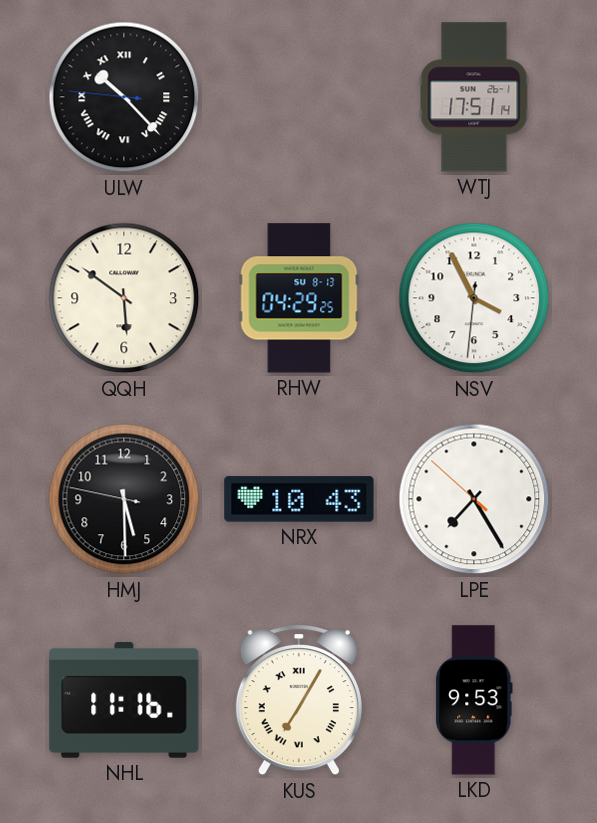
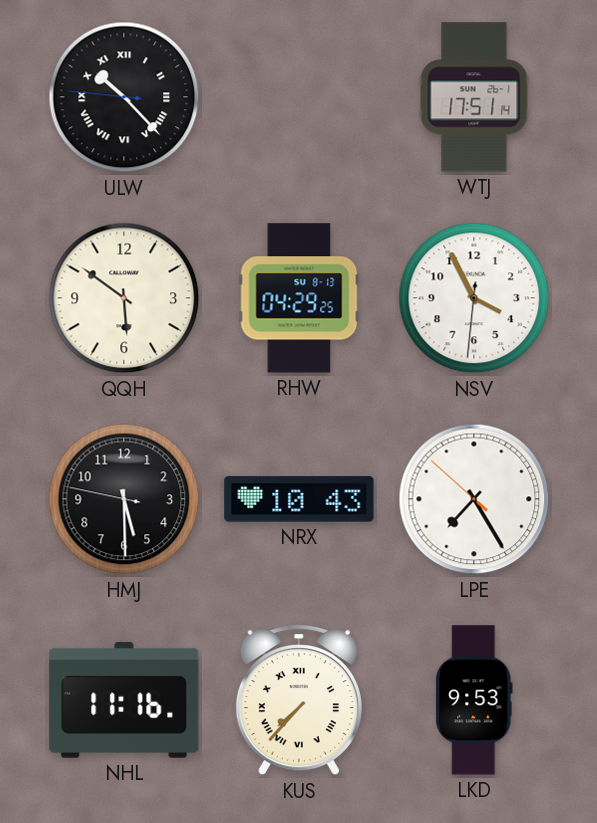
KUS: 7:05 -> 7:37
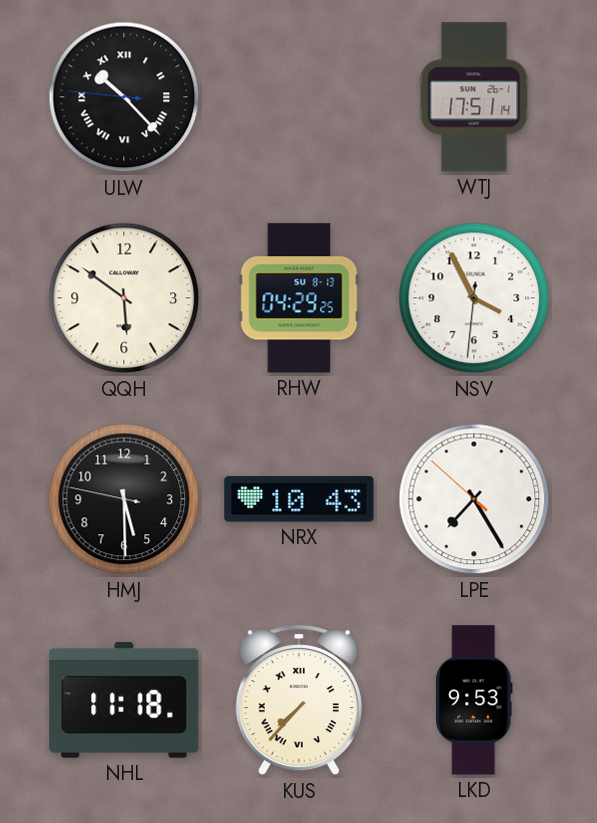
NHL: 11:16 -> 11:18
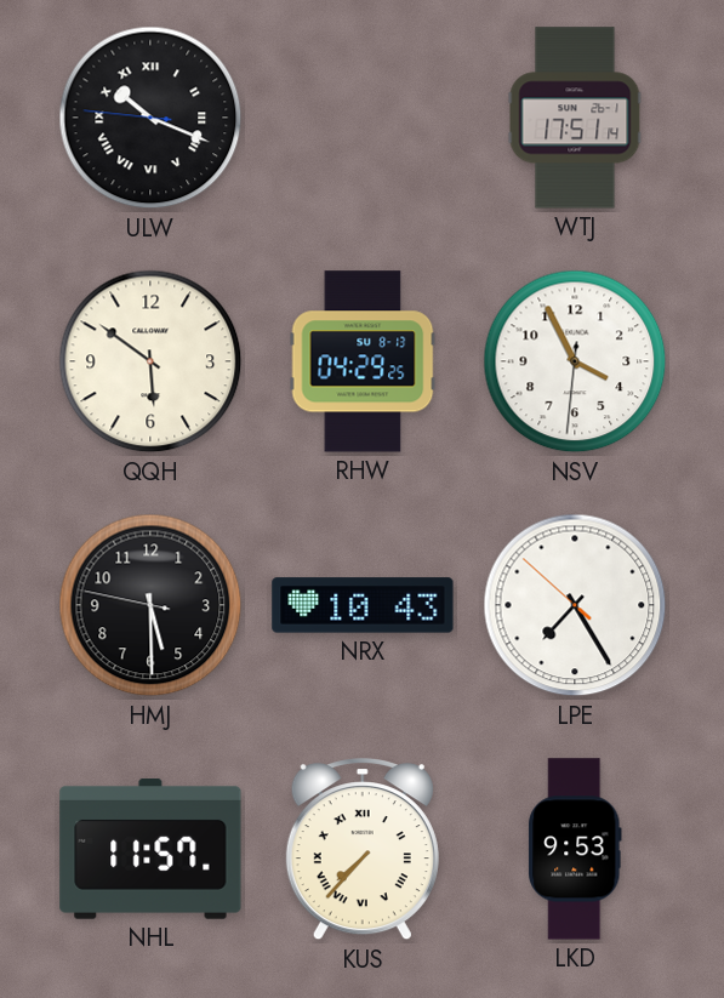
ULW: 10:22 -> 10:18
NHL: 11:18 -> 11:57
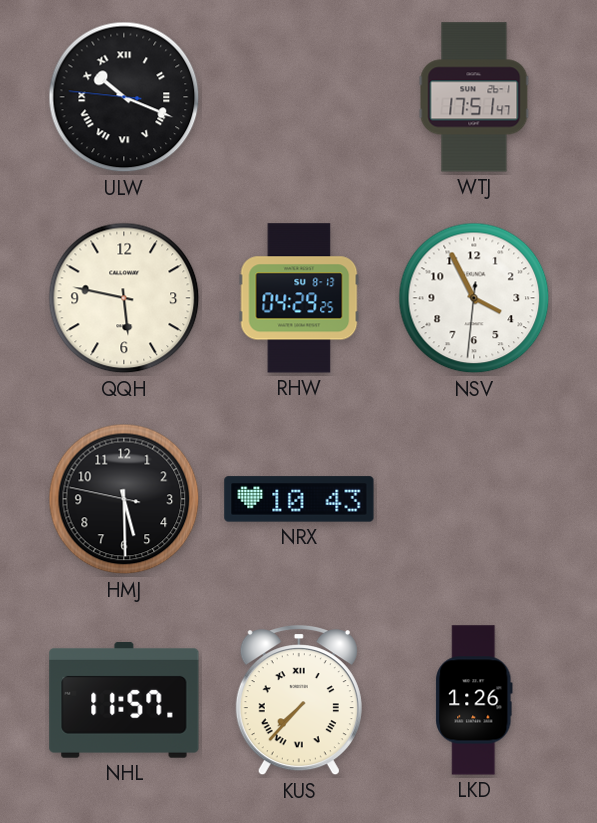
WTJ: 17:51:14 -> 17:51:47
QQH: 5:51 -> 5:47
LPE: 7:24 -> none
LKD: 9:53 -> 1:26
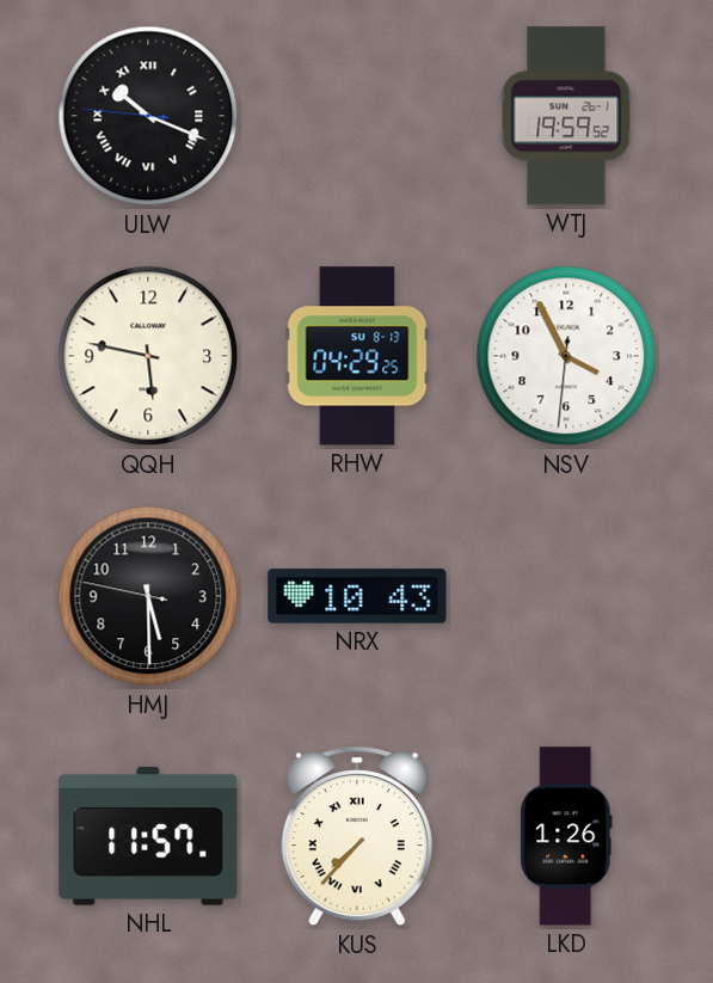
WTJ: 17:51 -> 19:59
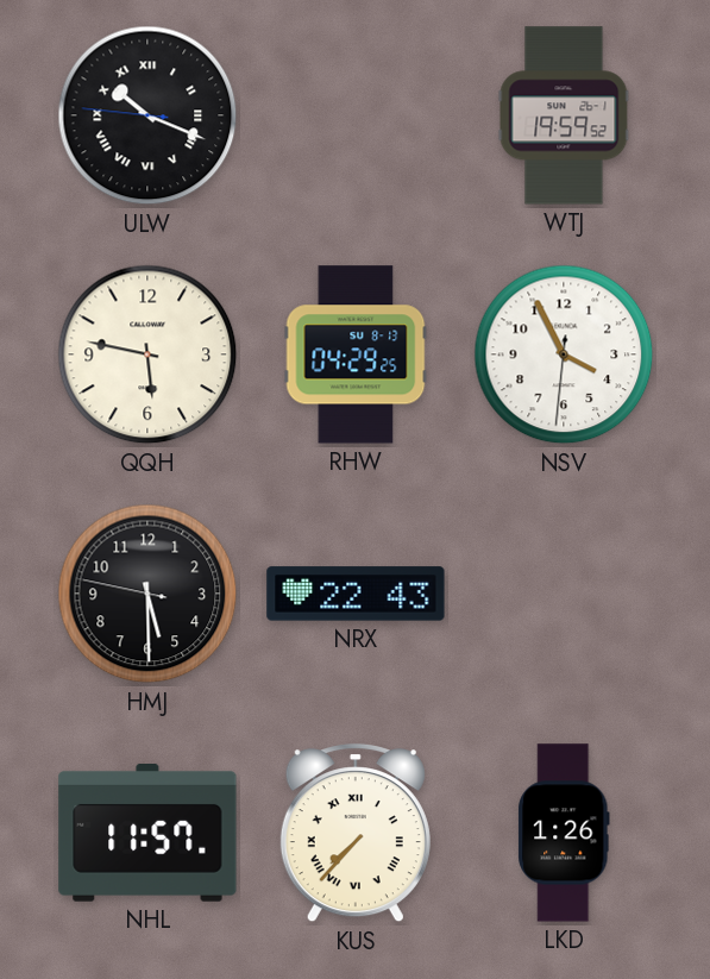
NRX: 10:43 -> 22:43
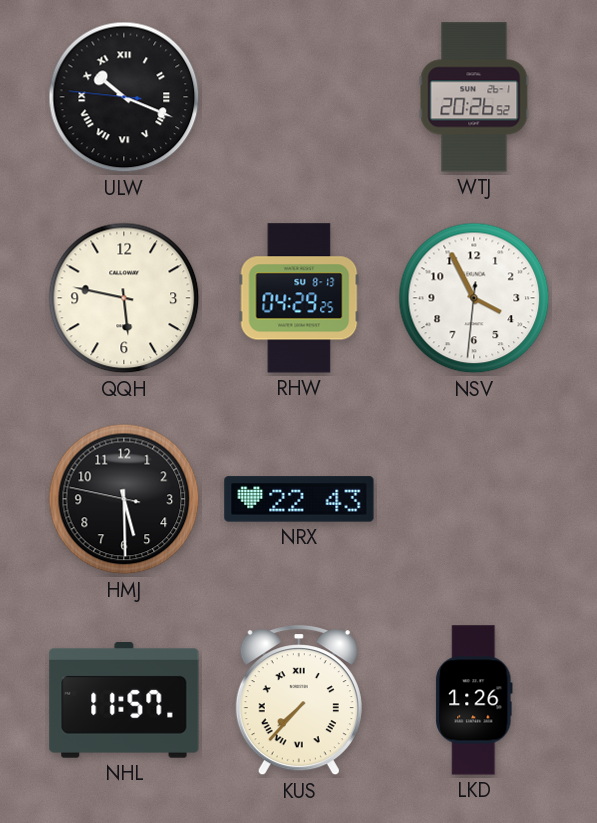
WTJ: 19:59 -> 20:26
